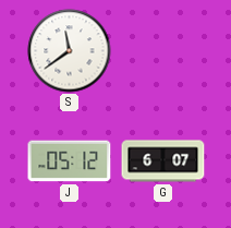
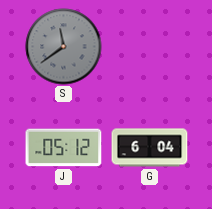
S dial: white -> grey
G: 6:07 -> 6:04
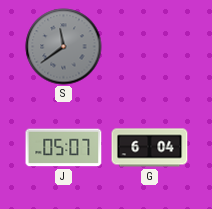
J: 05:12 -> 05:07
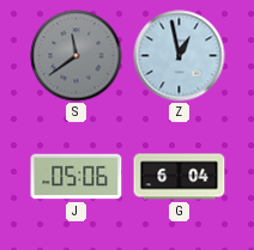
Z: none -> 12:58
J: 05:07 -> 05:06
